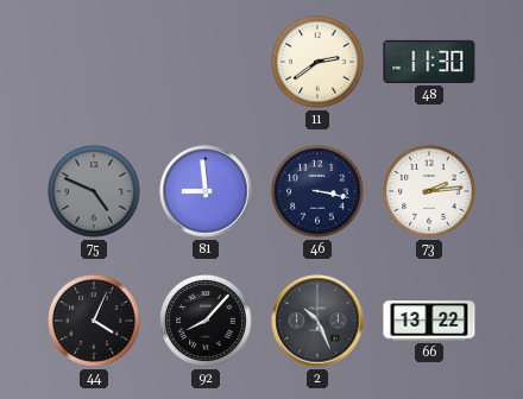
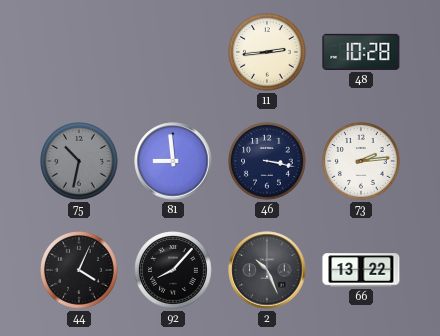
11: 2:39 -> 2:44
48: 11:30 -> 10:28
75: 4:49 -> 10:32
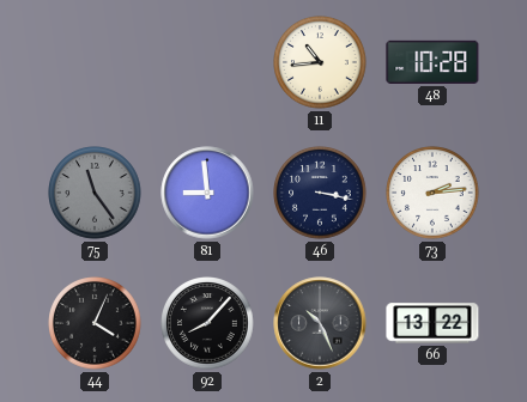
11: 2:44 -> 10:44
75: 10:32 -> 11:24
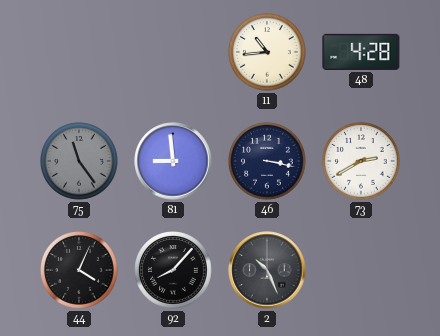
48: 10:28 -> 4:28
73: 2:14 -> 2:40
66: 13:22 -> none
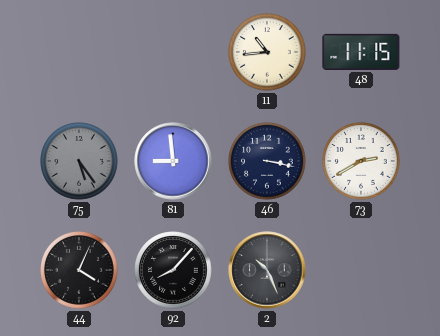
48: 4:28 -> 11:15
75: 11:24 -> 5:24
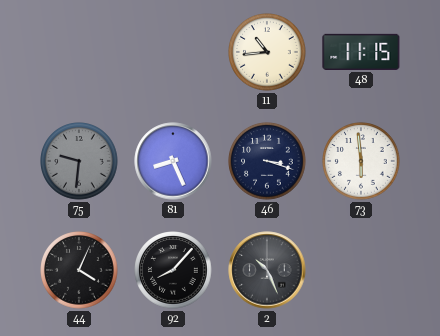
75: 5:24 -> 9:31
81: 8:59 -> 8:26
46: 3:17 -> 3:18
73: 2:40 -> 5:59
